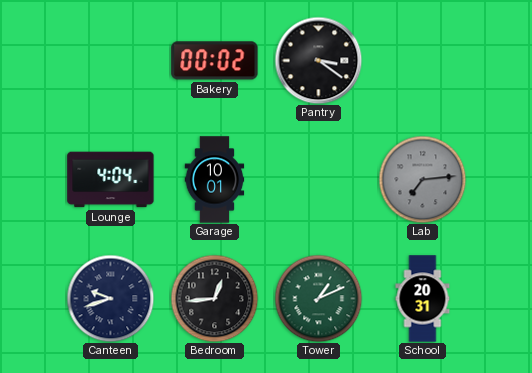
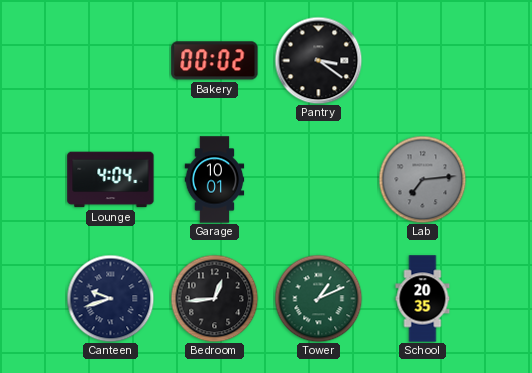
School: 20:31 -> 20:35
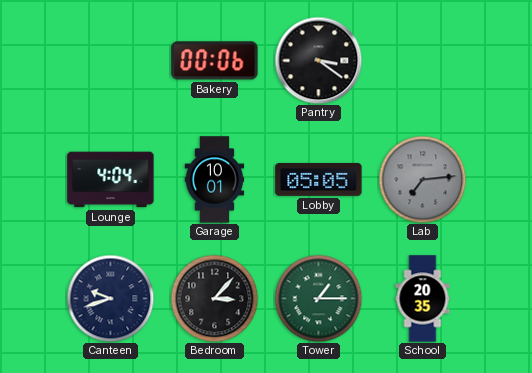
Bakery: 00:02 -> 00:06
Lobby: none -> 05:05
Bedroom: 12:44 -> 3:07
Tower: 1:11 -> 1:15
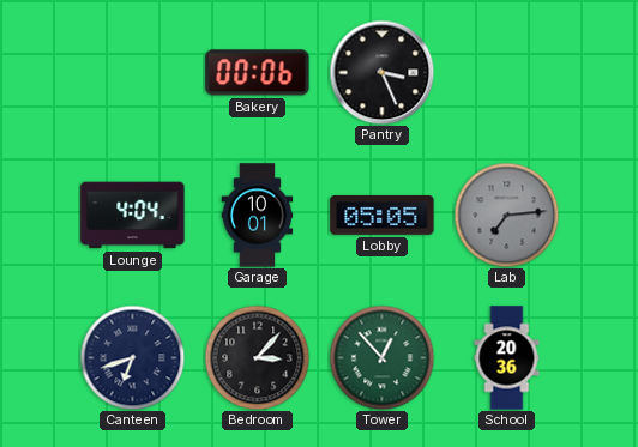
Pantry: 3:21 -> 3:26
Canteen: 9:42 -> 6:42
Tower: 1:15 -> 12:53
School: 20:35 -> 20:36
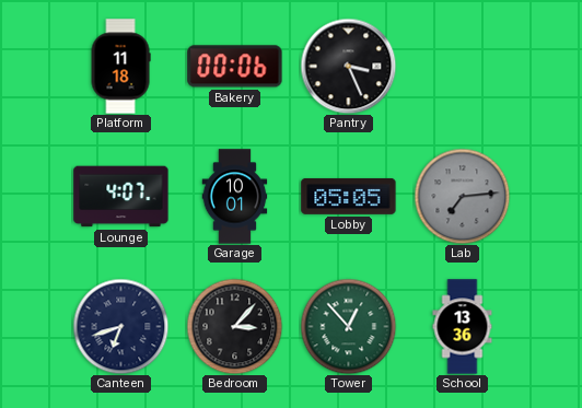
Platform: none -> 11:18
Lounge: 4:04 -> 4:07
School: 20:36 -> 13:36
